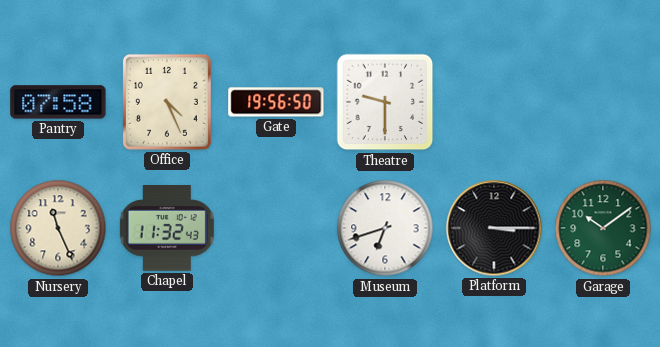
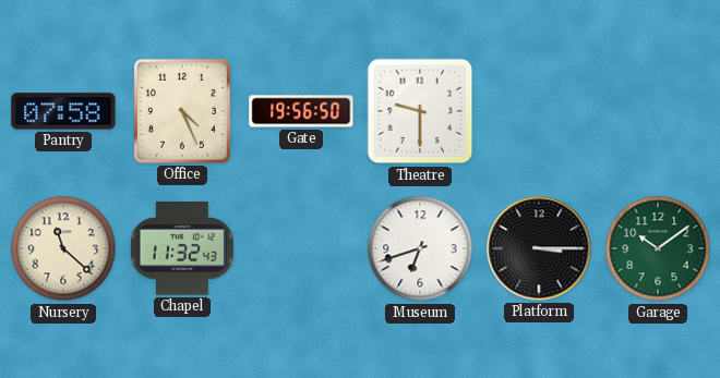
Nursery: 11:26 -> 11:22
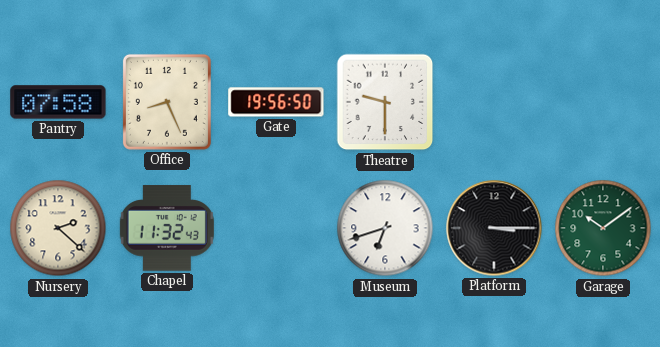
Office: 4:26 -> 8:26
Nursery: 11:22 -> 2:22
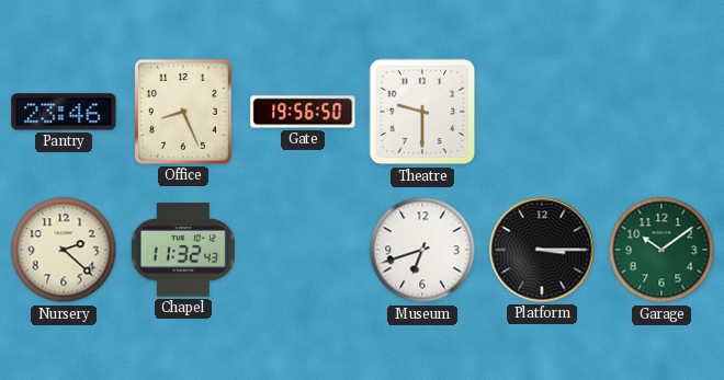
Pantry: 07:58 -> 23:46
